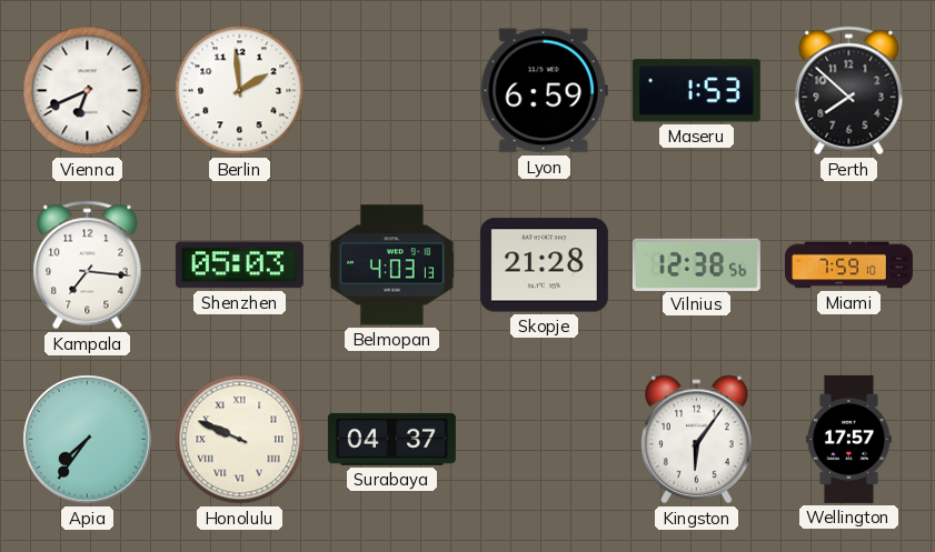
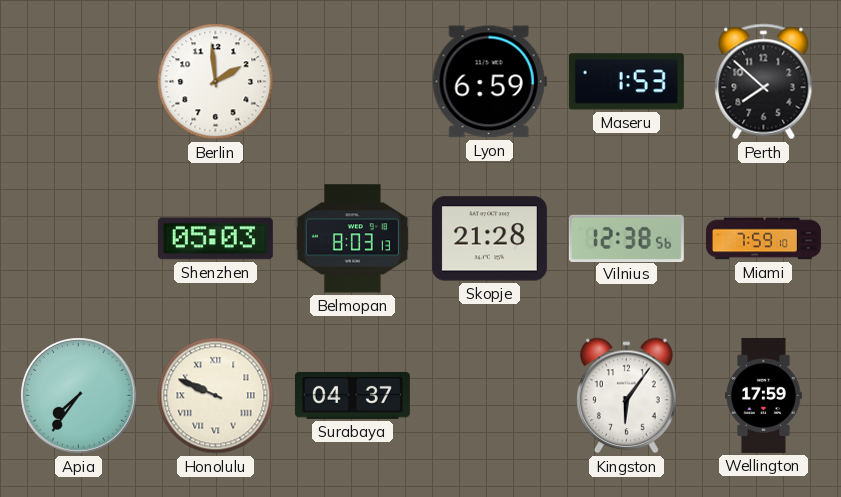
Vienna: 6:41 -> none
Kampala: 7:16 -> none
Belmopan: 4:03 -> 8:03
Wellington: 17:57 -> 17:59
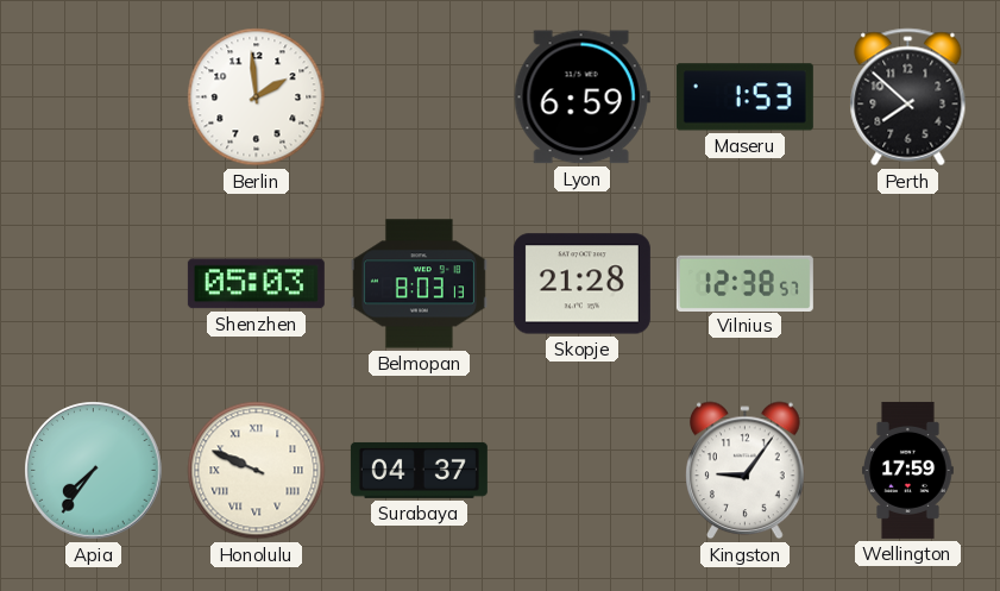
Vilnius: 12:38:56 -> 12:38:57
Miami: 7:59 -> none
Kingston: 6:06 -> 9:06
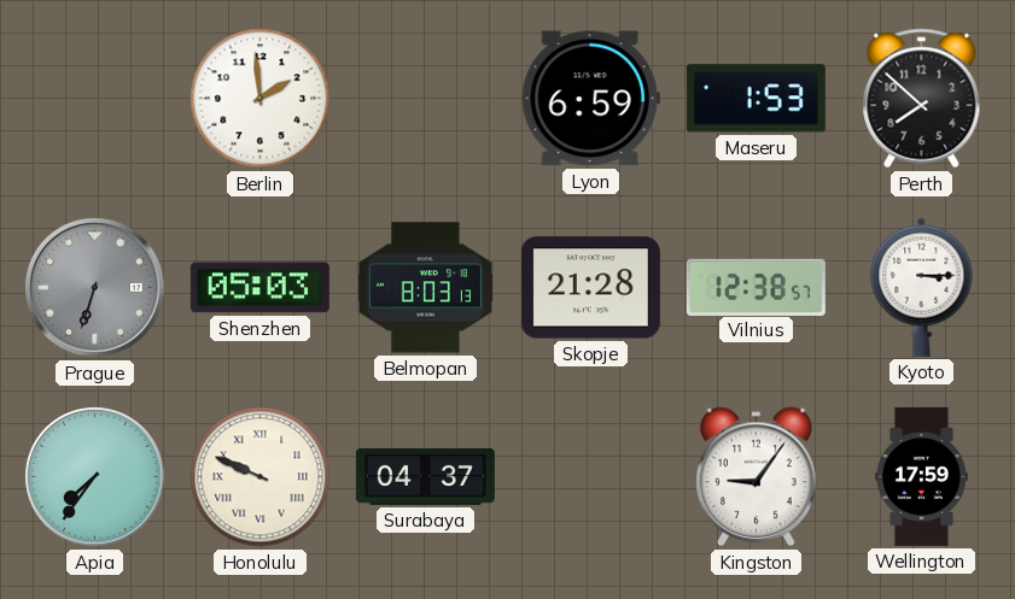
Prague: none -> 6:33
Kyoto: none -> 3:15
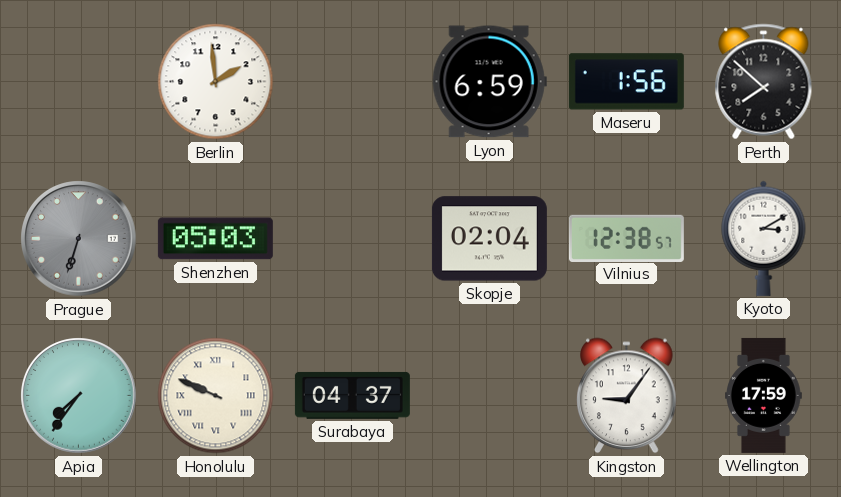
Maseru: 1:53 -> 1:56
Belmopan: 8:03 -> none
Skopje: 21:28 -> 02:04
Kyoto: 3:15 -> 3:10
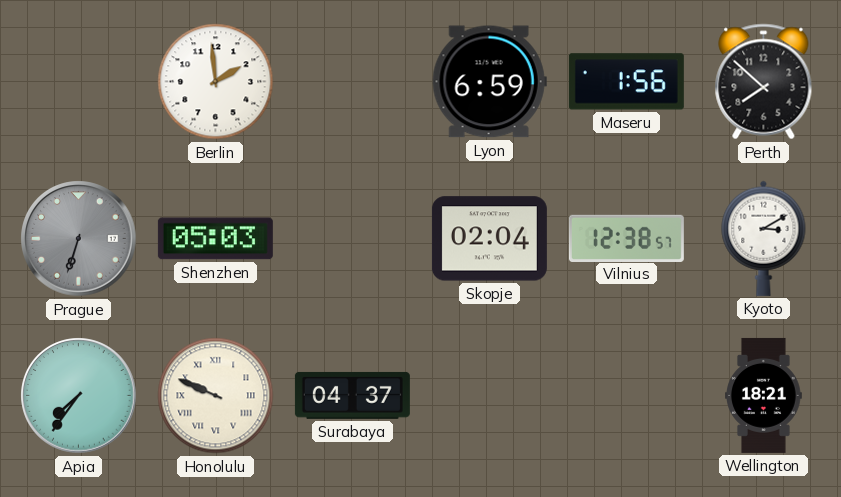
Kingston: 9:06 -> none
Wellington: 17:59 -> 18:21
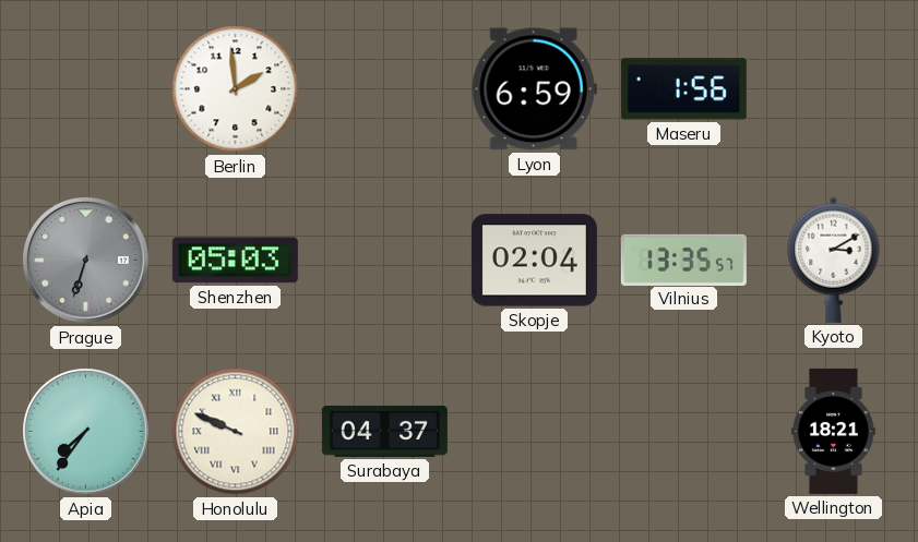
Perth: 7:52 -> none
Vilnius: 12:38 -> 13:35
